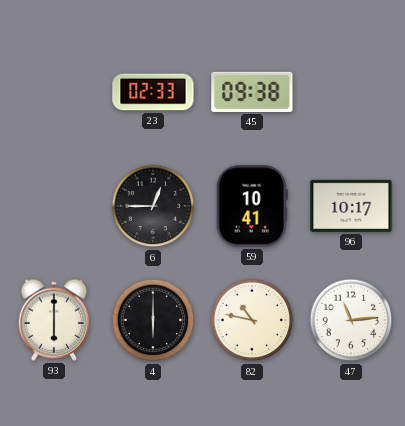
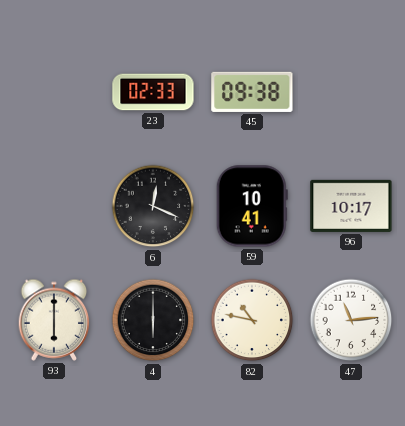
6: 12:45 -> 12:19
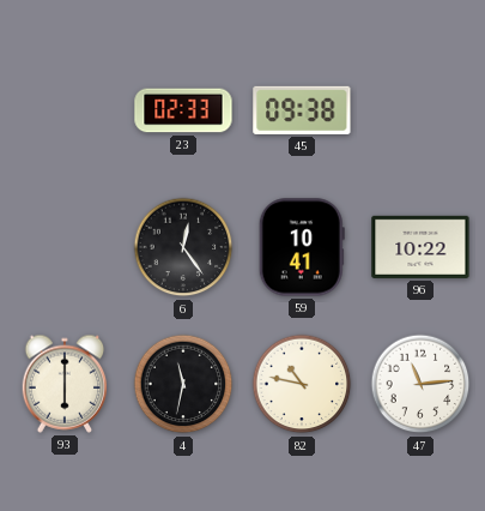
6: 12:19 -> 12:24
96: 10:17 -> 10:22
4: 6:00 -> 11:32
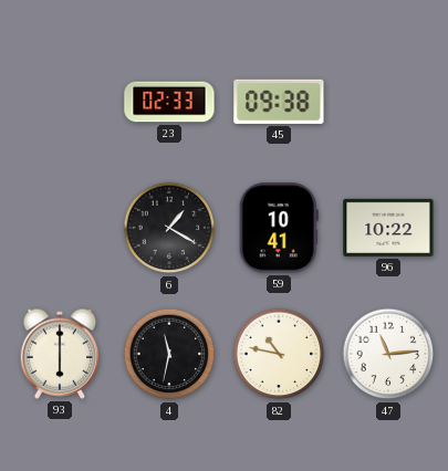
6: 12:24 -> 1:20
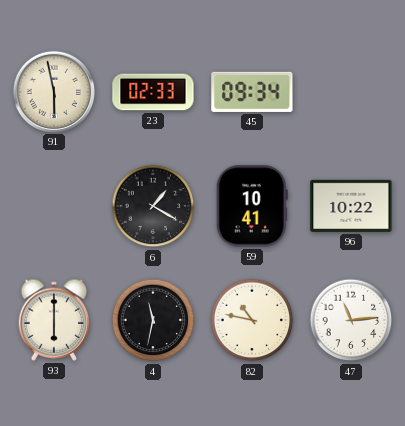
91: none -> 5:58
45: 09:38 -> 09:34
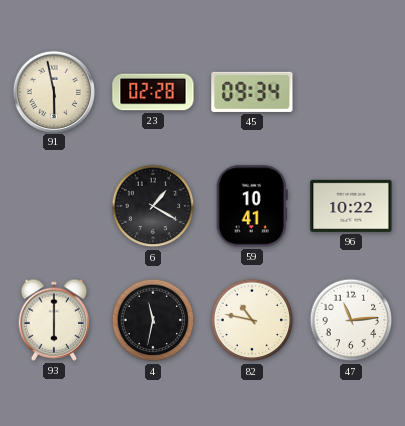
23: 02:33 -> 02:28
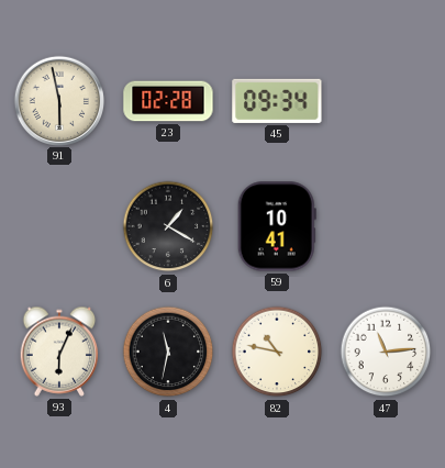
96: 10:22 -> none
93: 6:00 -> 6:04
